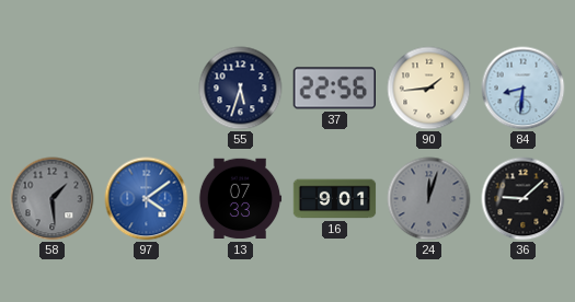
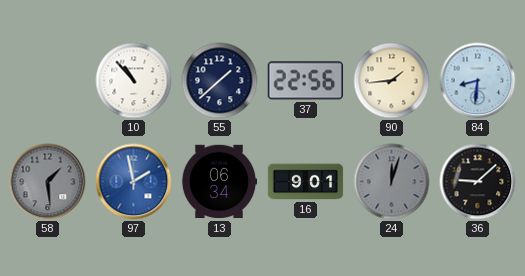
10: none -> 10:53
55: 5:33 -> 1:38
97: 4:09 -> 1:58
13: 07:33 -> 06:34
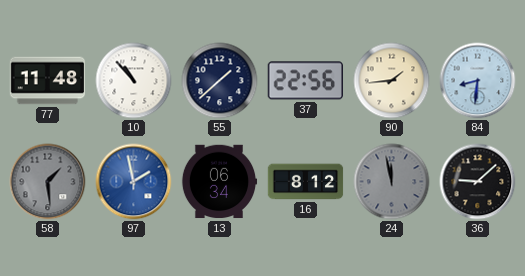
77: none -> 11:48
16: 9:01 -> 8:12
24: 12:03 -> 11:58
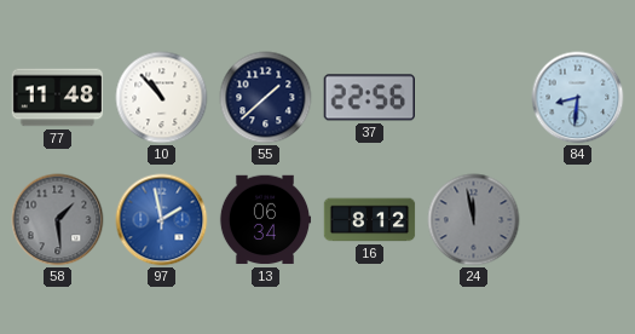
90: 1:44 -> none
36: 9:08 -> none
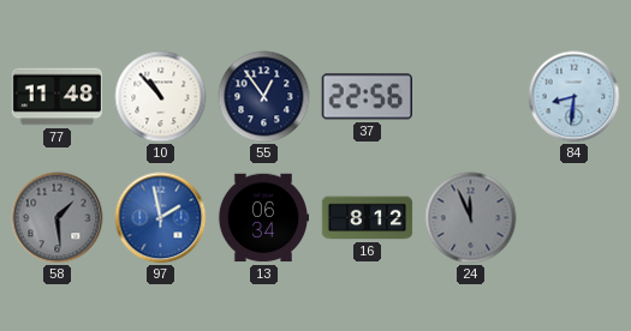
55: 1:38 -> 12:54
24: 11:58 -> 11:56
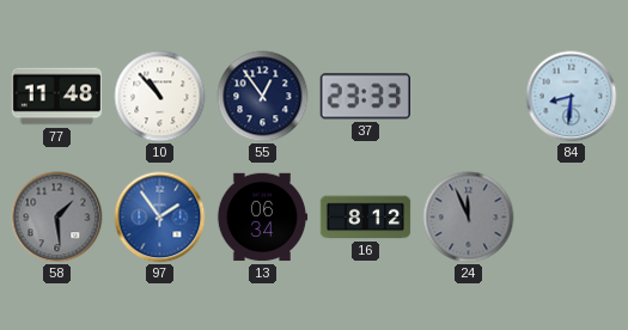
37: 22:56 -> 23:33
97: 1:58 -> 1:54
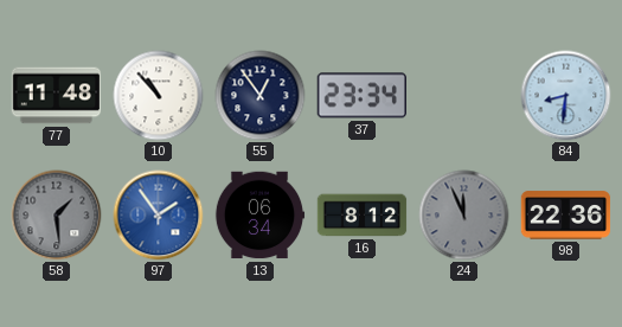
37: 23:33 -> 23:34
98: none -> 22:36
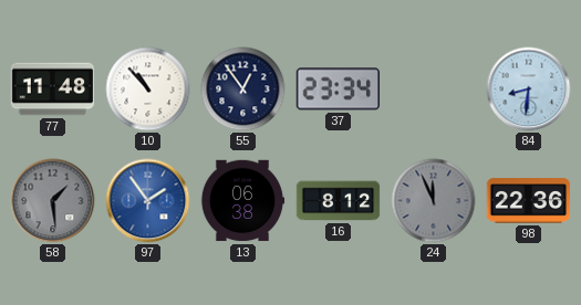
13: 06:34 -> 06:38
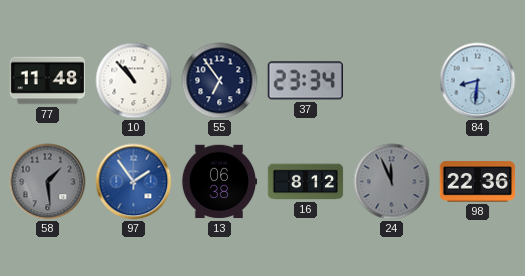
55: 12:54 -> 6:54
